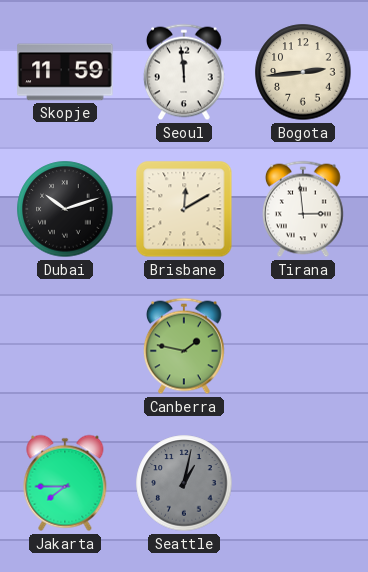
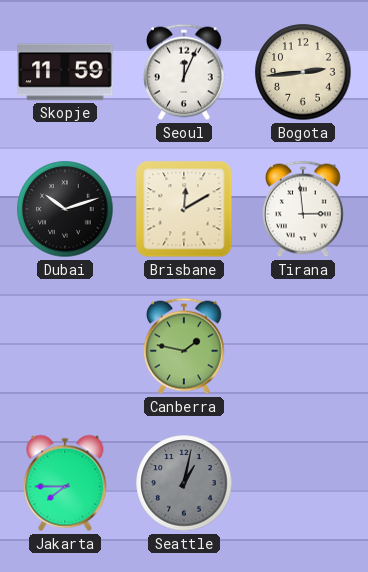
Seoul: 11:59 -> 12:04
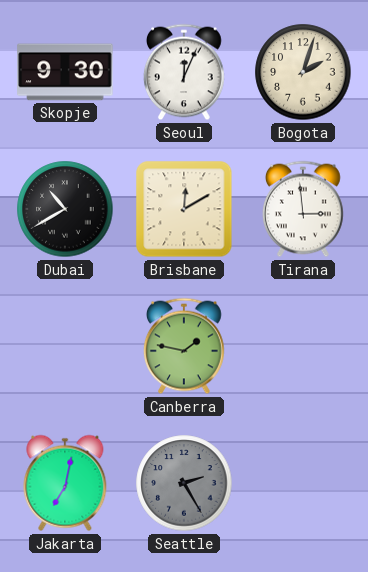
Skopje: 11:59 -> 9:30
Bogota: 2:44 -> 2:03
Dubai: 10:12 -> 10:40
Jakarta: 7:45 -> 7:02
Seattle: 1:02 -> 2:25
